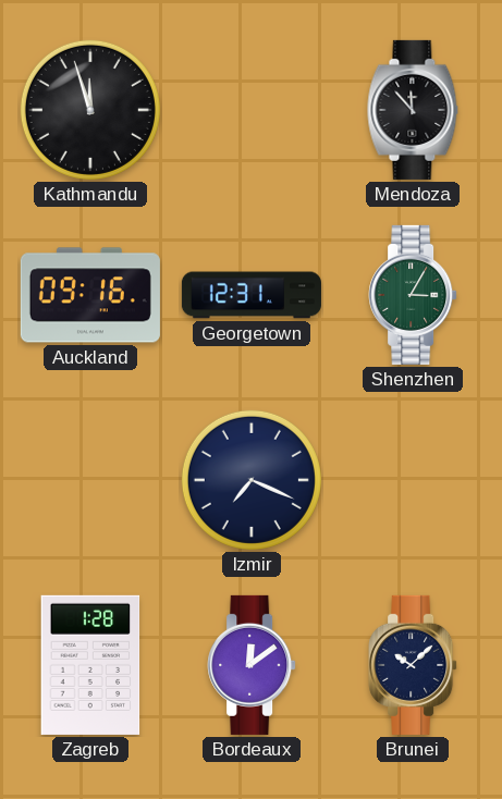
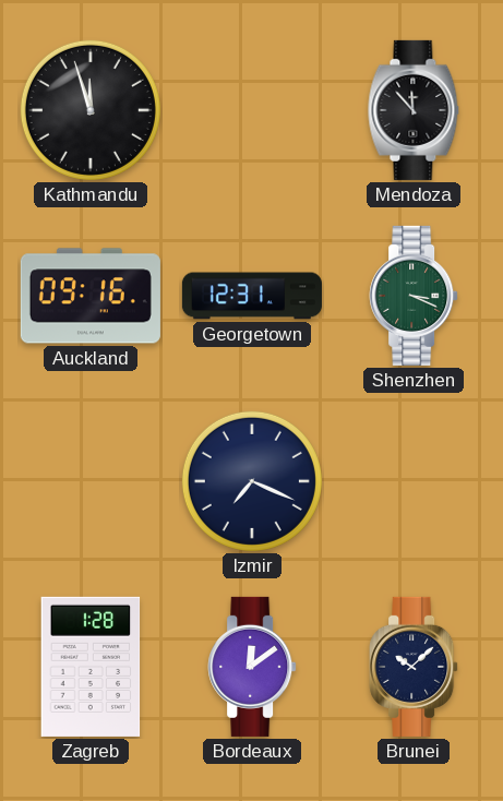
Shenzhen: 3:05 -> 3:19
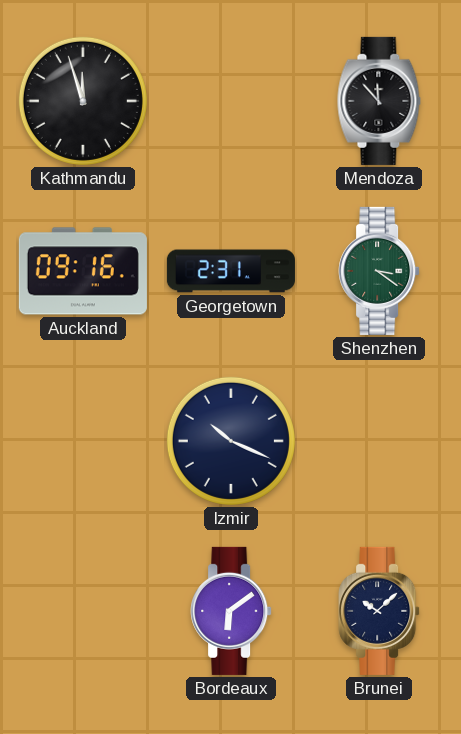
Georgetown: 12:31 -> 2:31
Shenzhen: 3:19 -> 3:21
Izmir: 7:19 -> 10:19
Zagreb: 1:28 -> none
Bordeaux: 12:09 -> 6:09
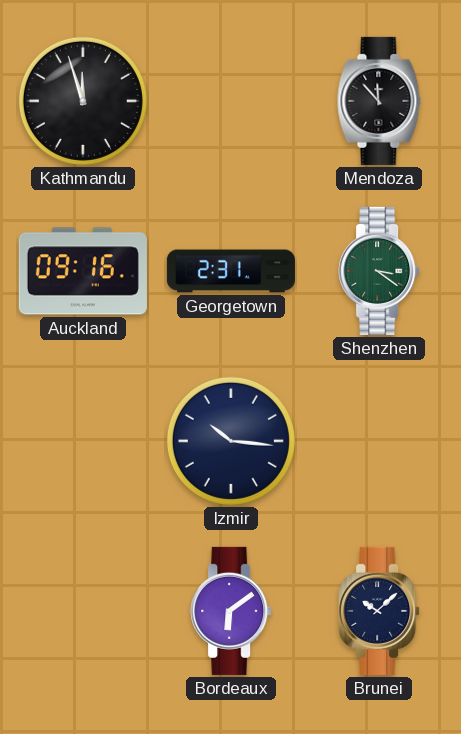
Izmir: 10:19 -> 10:16
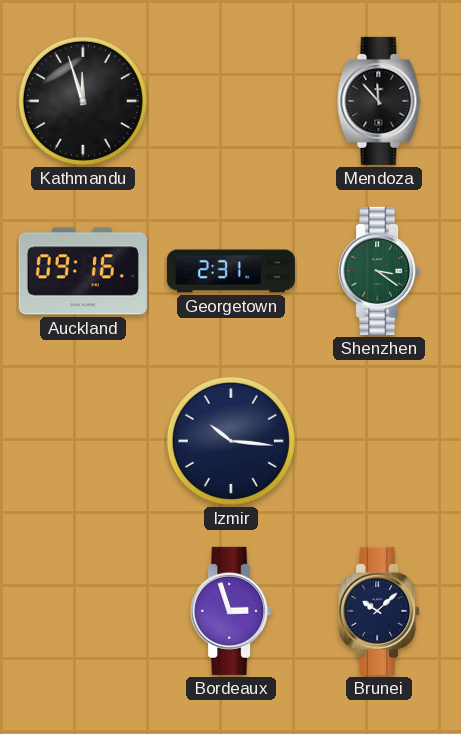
Bordeaux: 6:09 -> 2:57
